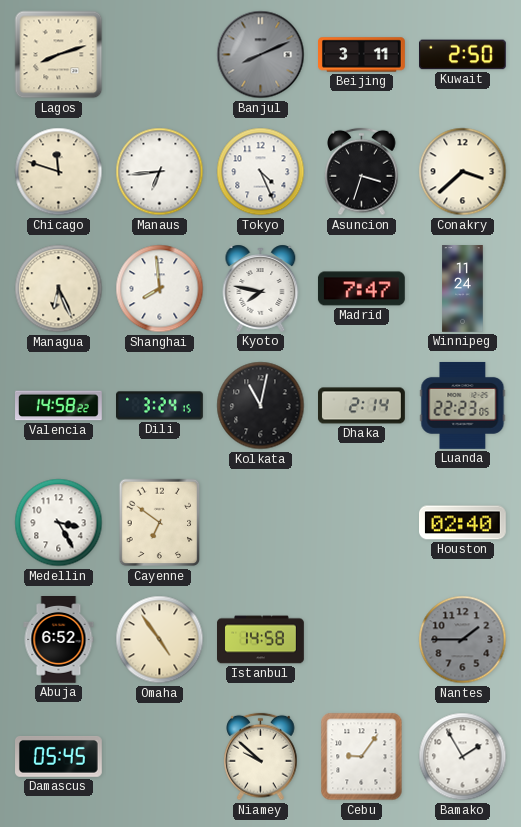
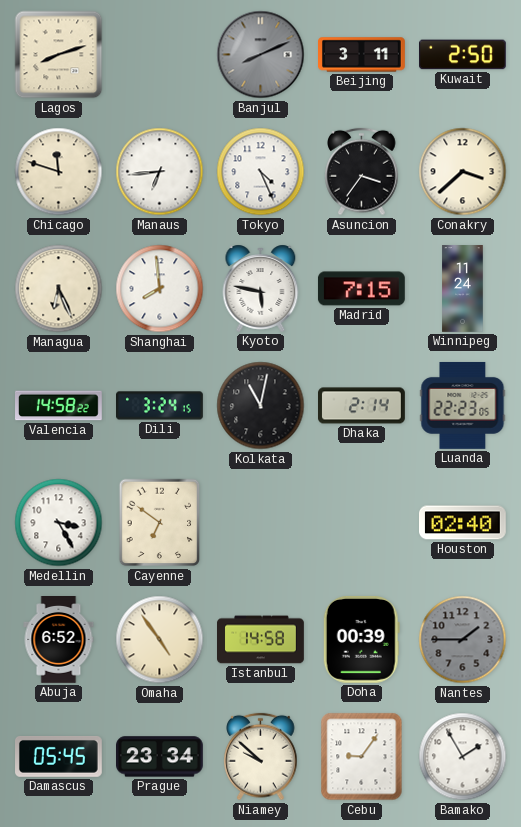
Asuncion: 3:33 -> 3:36
Kyoto: 7:47 -> 5:47
Madrid: 7:47 -> 7:15
Doha: none -> 00:39
Prague: none -> 23:34
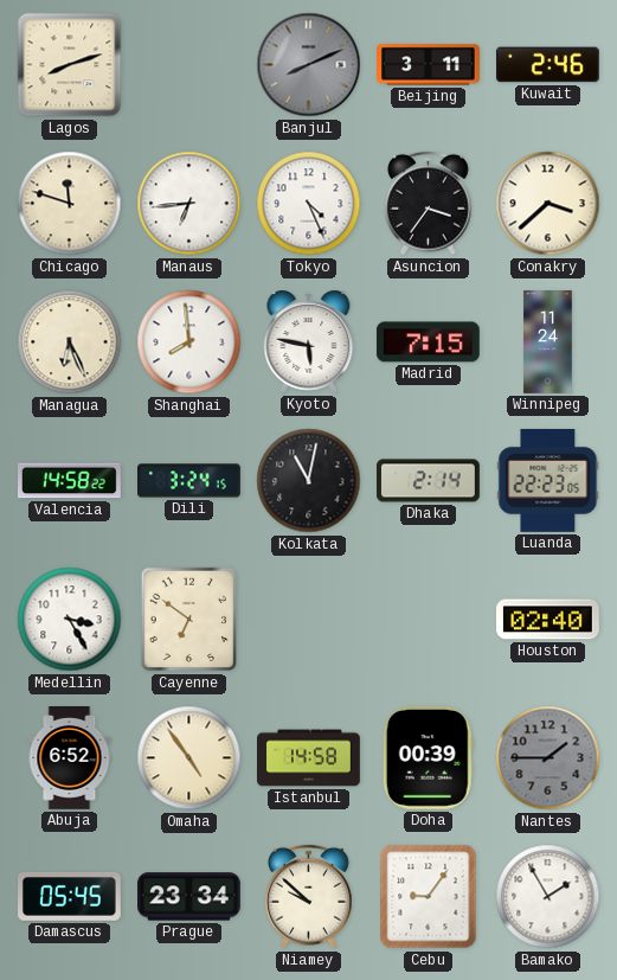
Kuwait: 2:50 -> 2:46
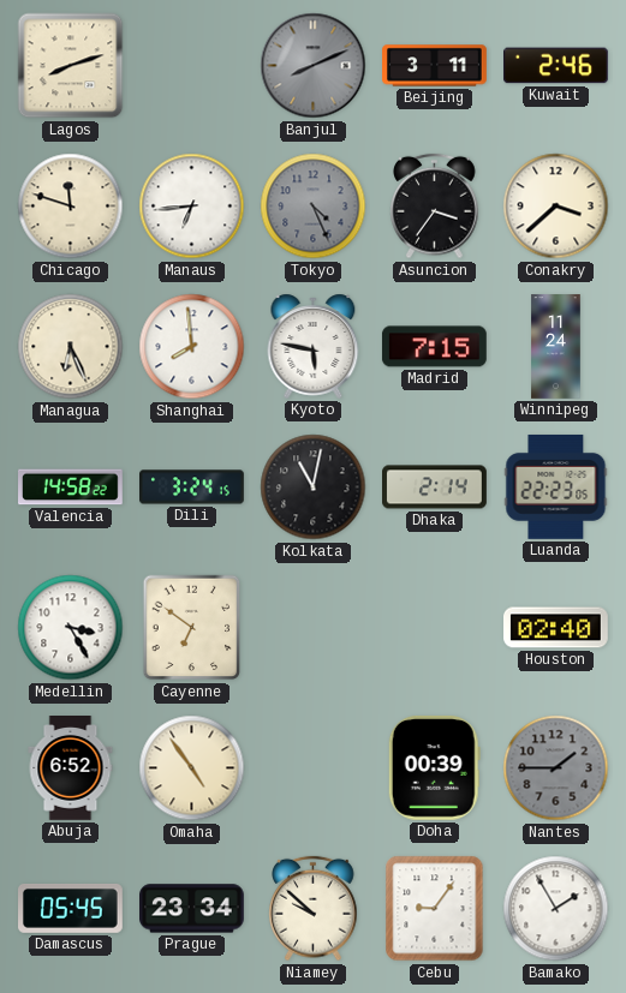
Tokyo dial: white -> grey
Istanbul: 14:58 -> none
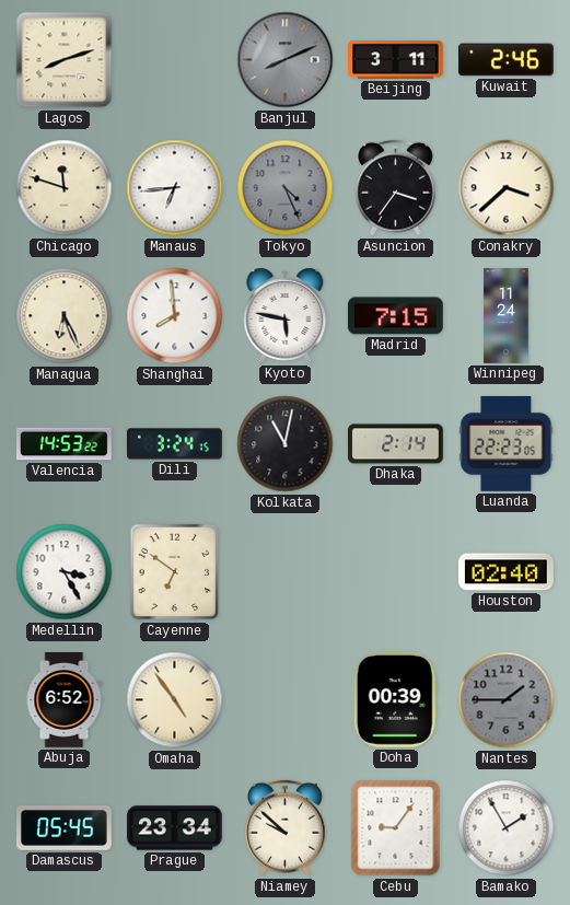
Valencia: 14:58 -> 14:53
